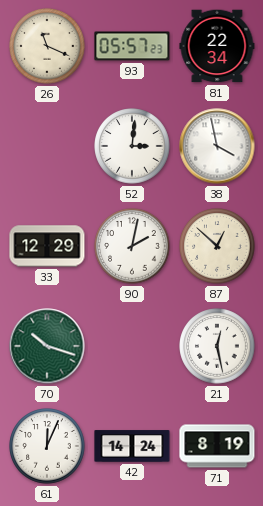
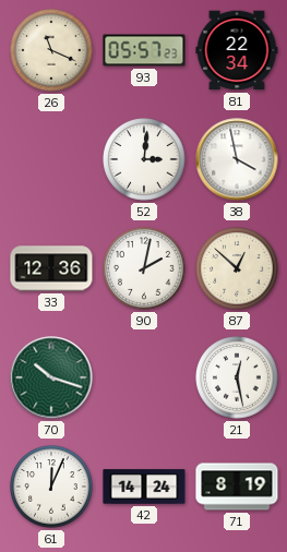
33: 12:29 -> 12:36
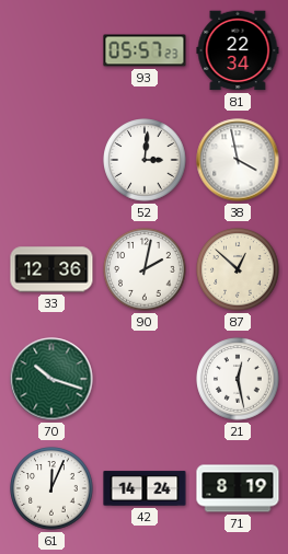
26: 11:19 -> none
